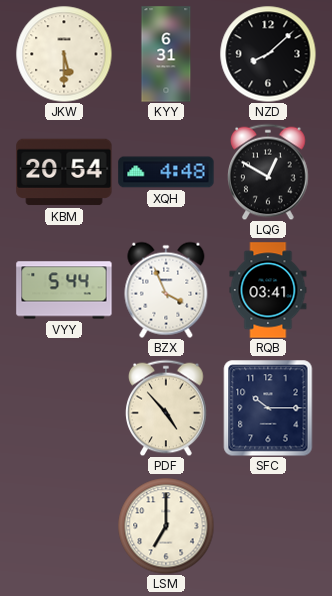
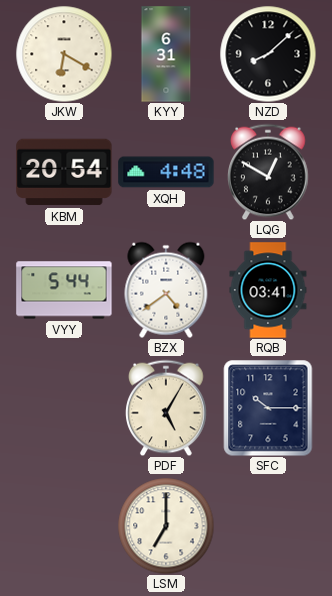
JKW: 5:30 -> 6:20
BZX: 3:56 -> 4:39
PDF: 4:53 -> 5:05
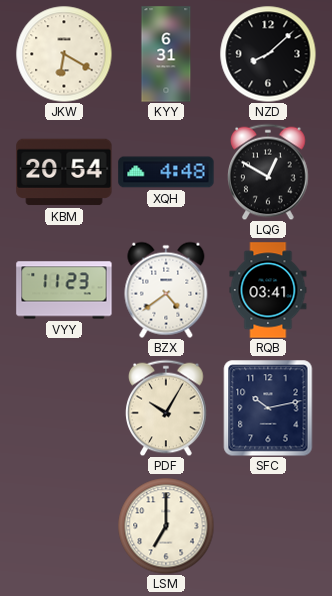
VYY: 5:44 -> 11:23
PDF: 5:05 -> 10:05
SFC: 10:15 -> 10:13
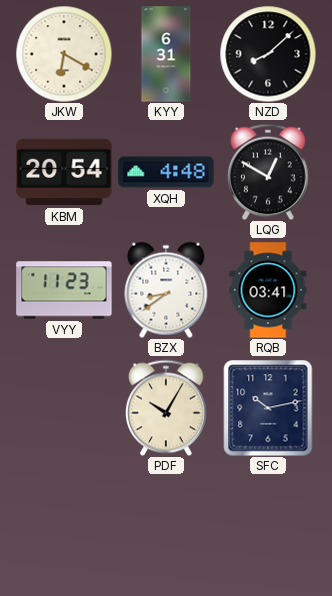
BZX: 4:39 -> 8:39
LSM: 7:00 -> none
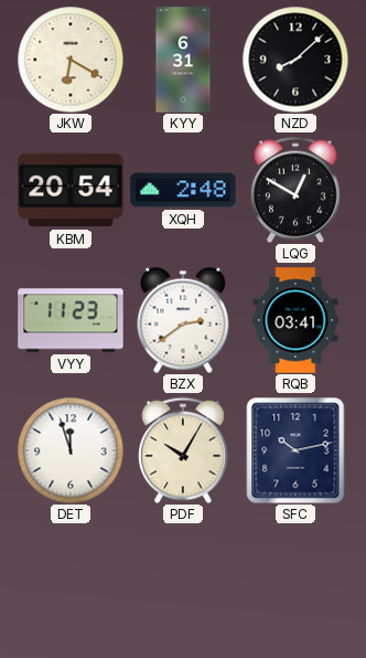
XQH: 4:48 -> 2:48
BZX: 8:39 -> 2:39
DET: none -> 11:57
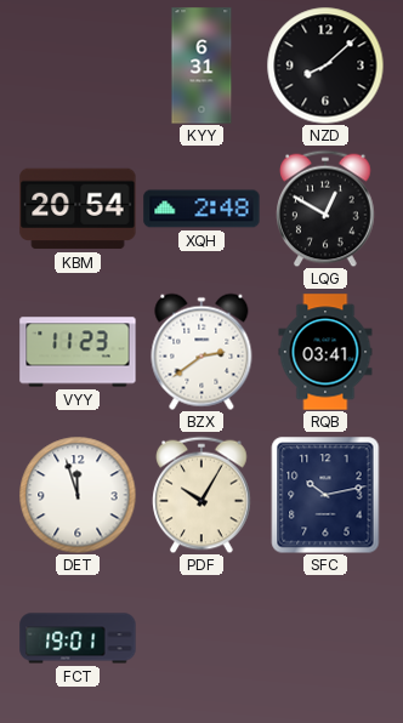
JKW: 6:20 -> none
FCT: none -> 19:01
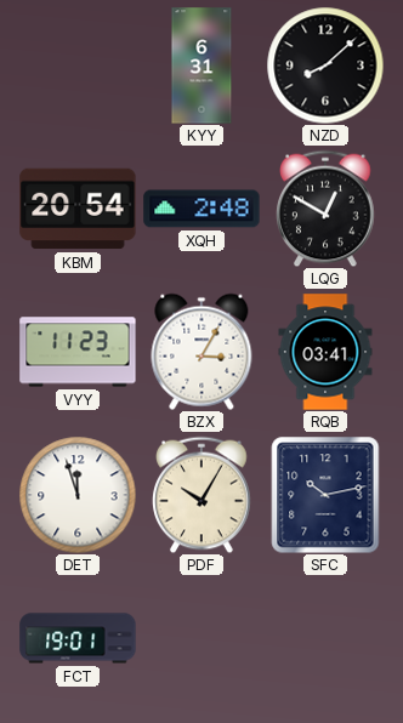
BZX: 2:39 -> 3:05
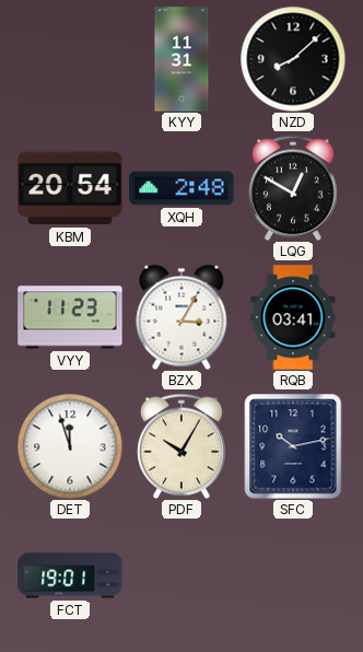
KYY: 6:31 -> 11:31
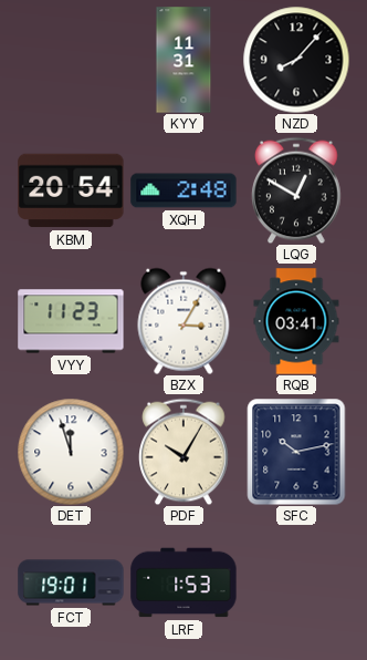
NZD: 8:08 -> 8:07
LRF: none -> 1:53
